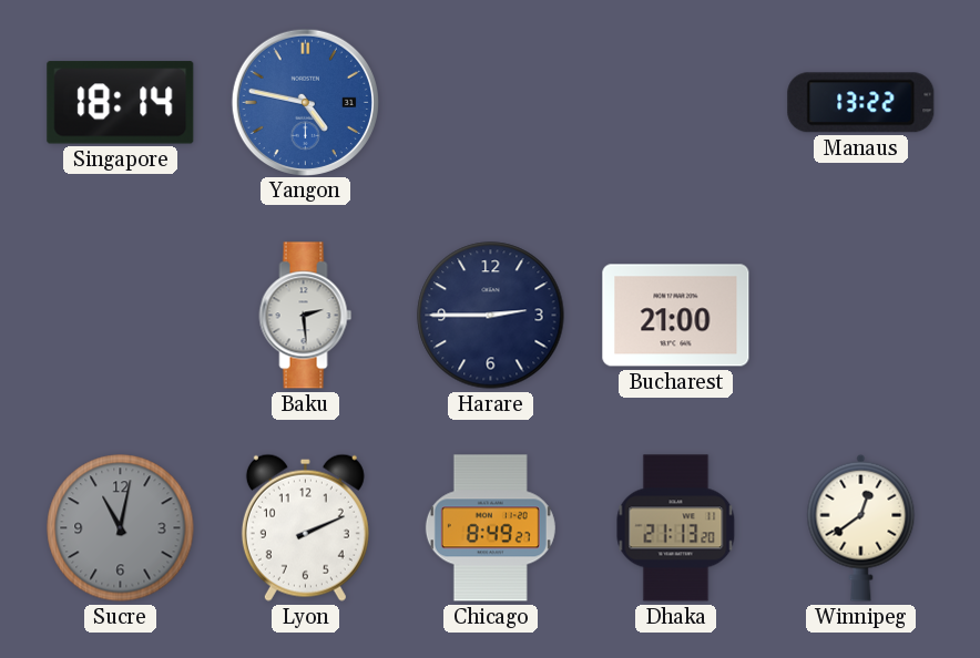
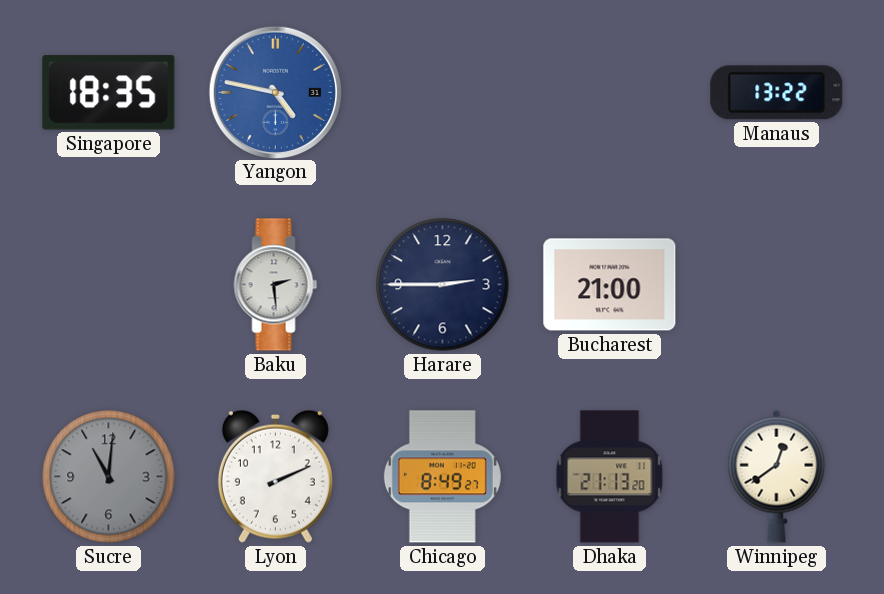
Singapore: 18:14 -> 18:35
Sucre: 11:02 -> 11:01
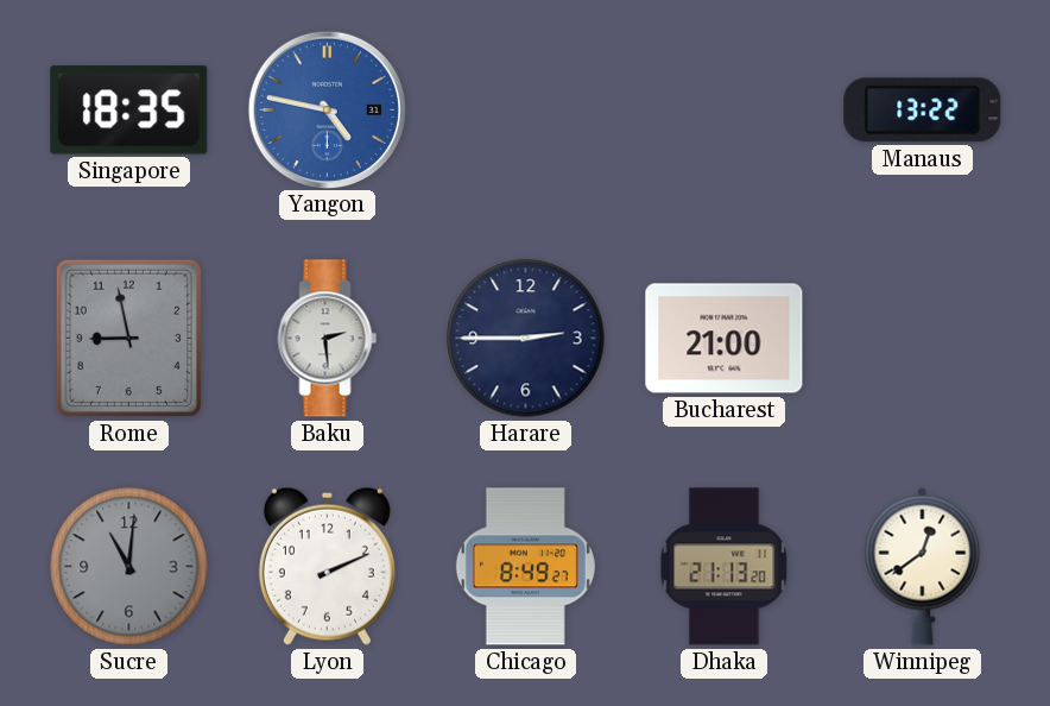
Rome: none -> 8:58
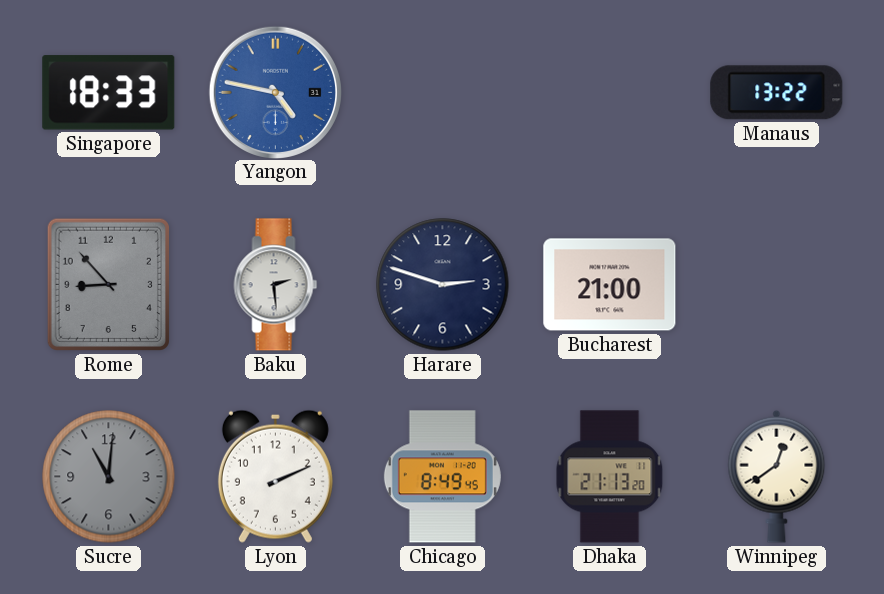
Singapore: 18:35 -> 18:33
Rome: 8:58 -> 8:53
Harare: 2:45 -> 2:48
Chicago: 8:49:27 -> 8:49:45
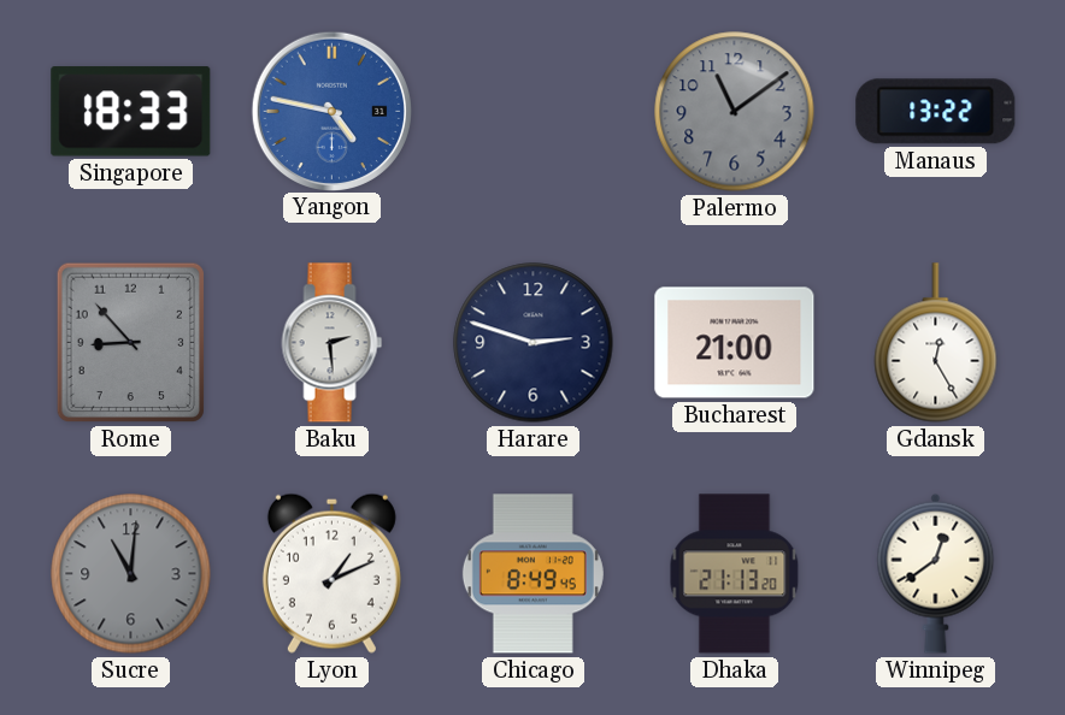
Palermo: none -> 11:09
Gdansk: none -> 12:25
Lyon: 2:11 -> 1:11
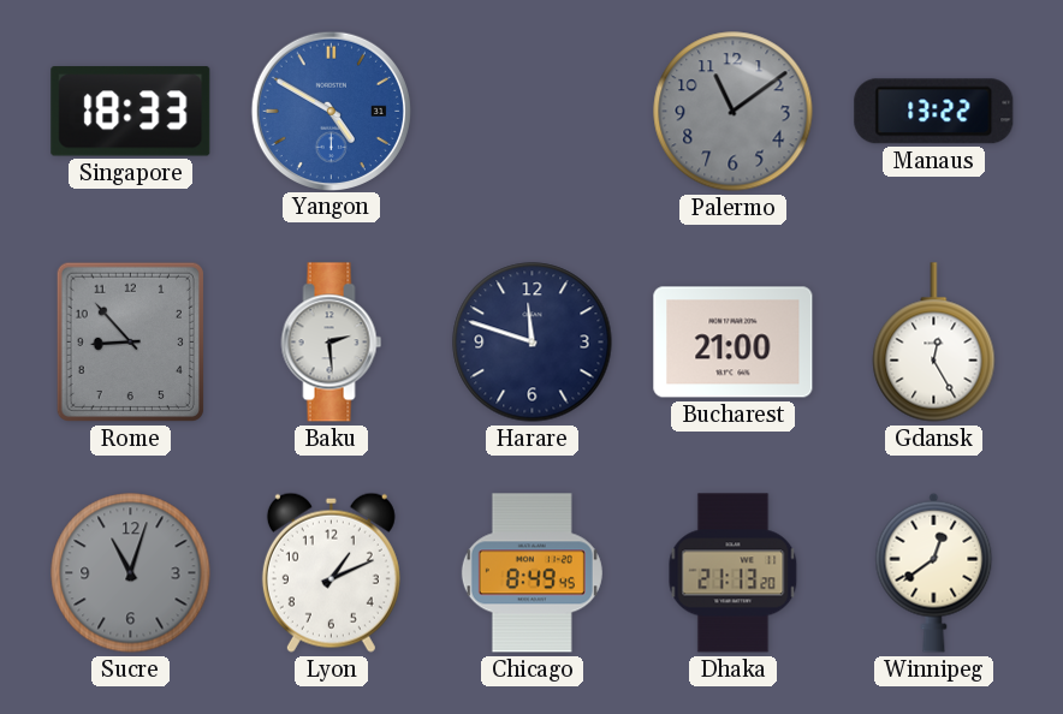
Yangon: 4:47 -> 4:50
Harare: 2:48 -> 11:48
Sucre: 11:01 -> 11:03
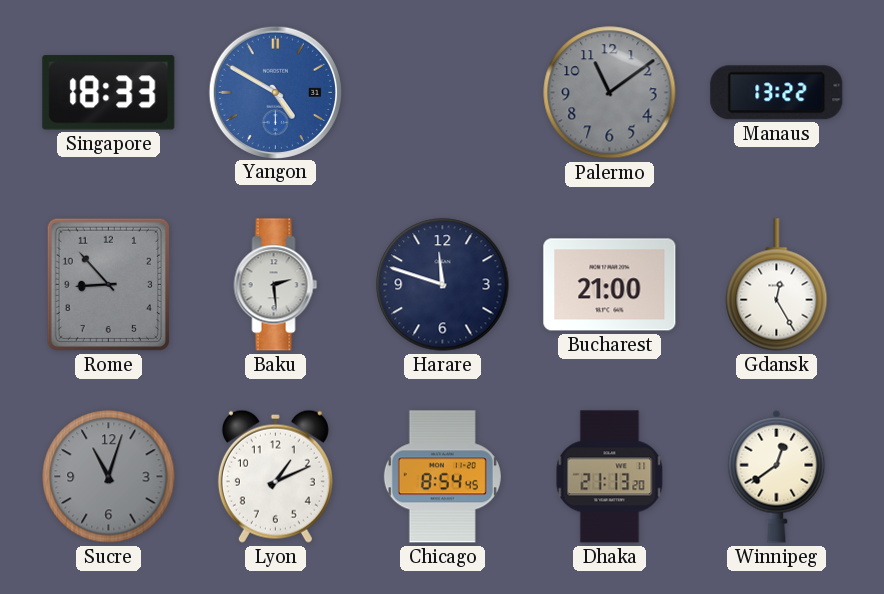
Chicago: 8:49 -> 8:54
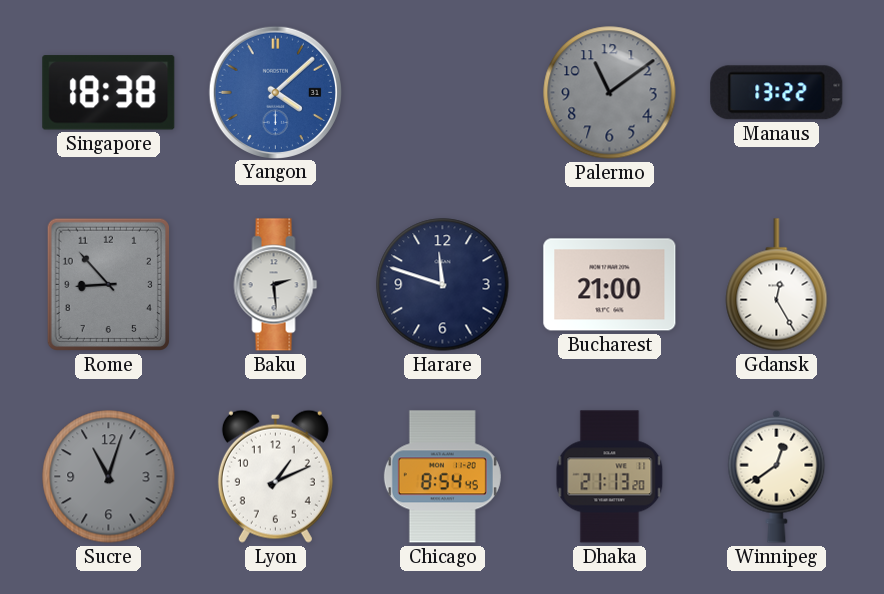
Singapore: 18:33 -> 18:38
Yangon: 4:50 -> 4:08
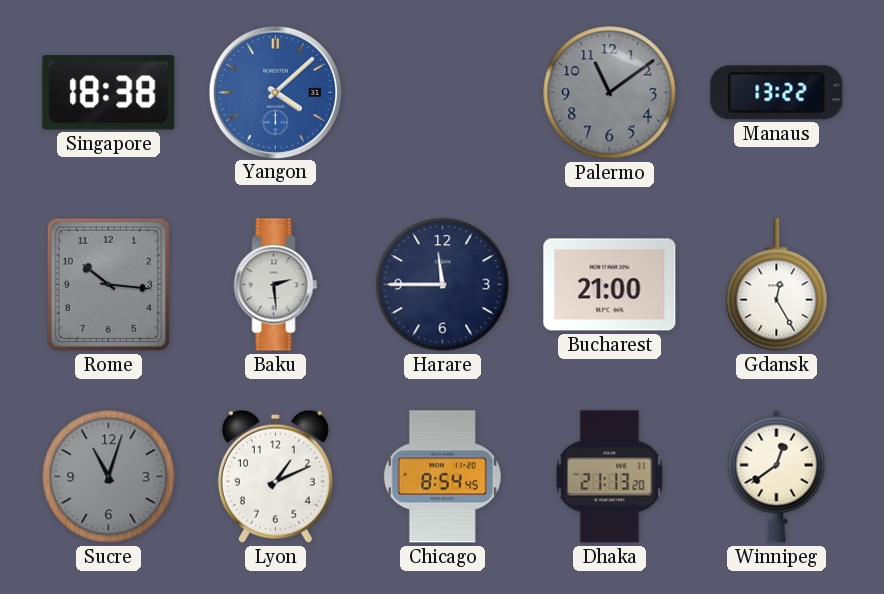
Rome: 8:53 -> 10:16
Harare: 11:48 -> 11:45
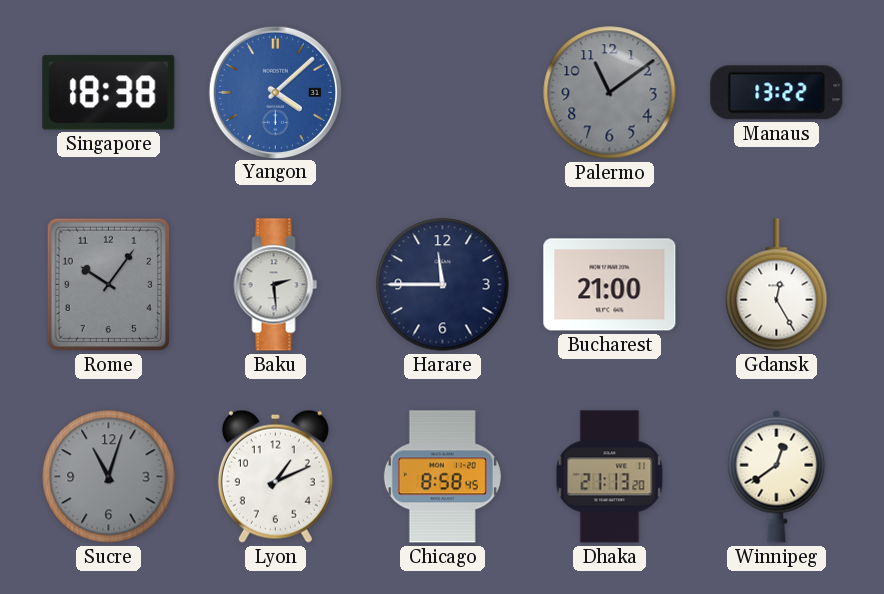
Rome: 10:16 -> 10:06
Chicago: 8:54 -> 8:58
